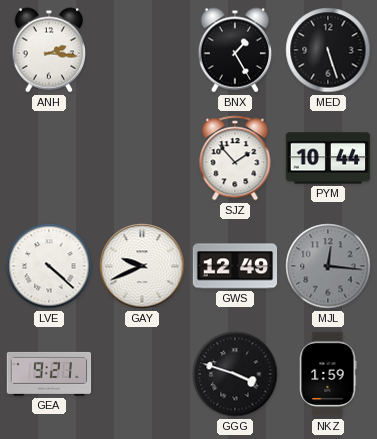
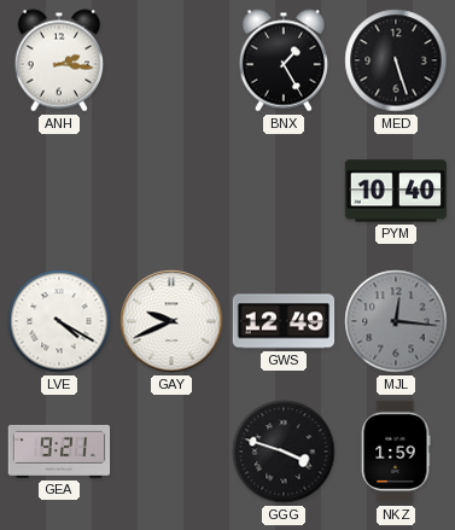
SJZ: 1:53 -> none
PYM: 10:44 -> 10:40
LVE: 4:22 -> 4:20
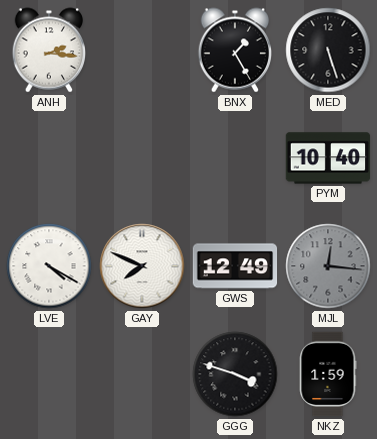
GAY: 9:41 -> 7:49
GEA: 9:21 -> none
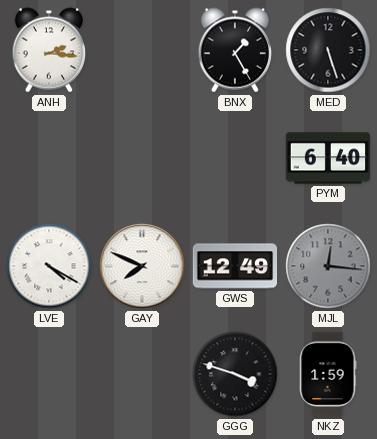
PYM: 10:40 -> 6:40
